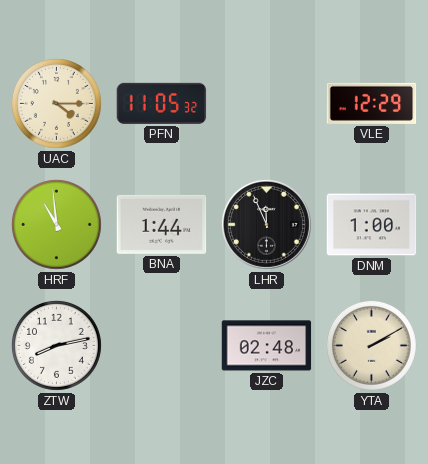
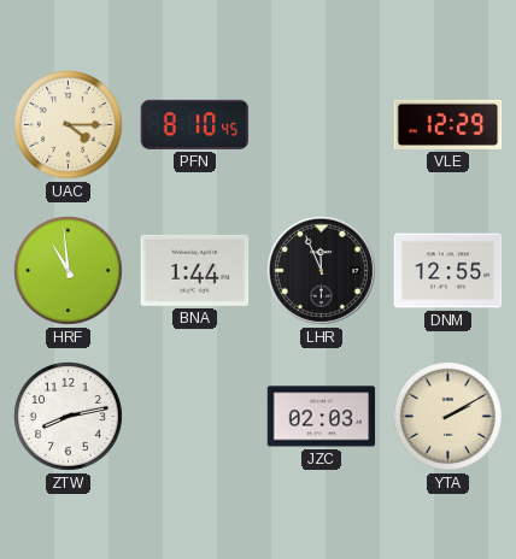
PFN: 11:05 -> 8:10
DNM: 1:00 -> 12:55
JZC: 02:48 -> 02:03
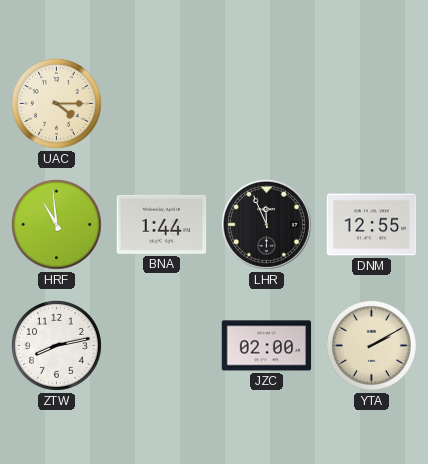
PFN: 8:10 -> none
VLE: 12:29 -> none
JZC: 02:03 -> 02:00
